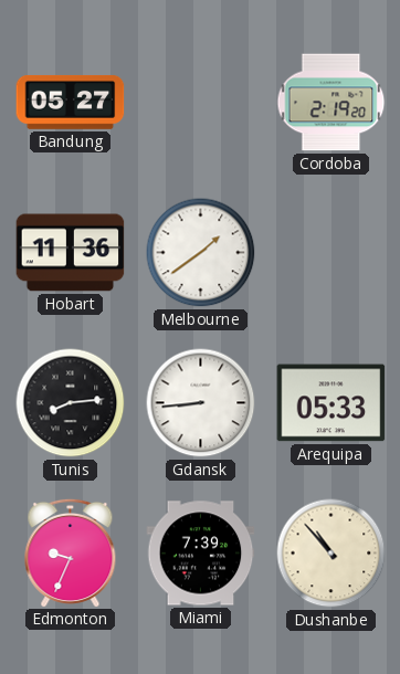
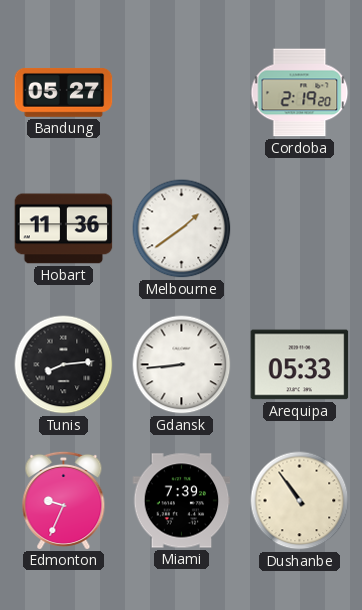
Dushanbe: 10:53 -> 10:54
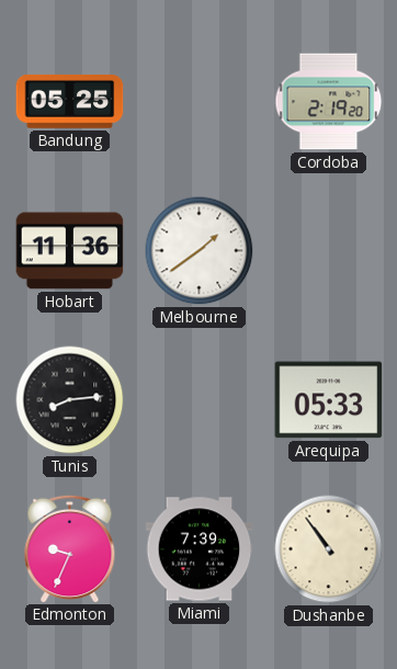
Bandung: 05:27 -> 05:25
Gdansk: 8:44 -> none
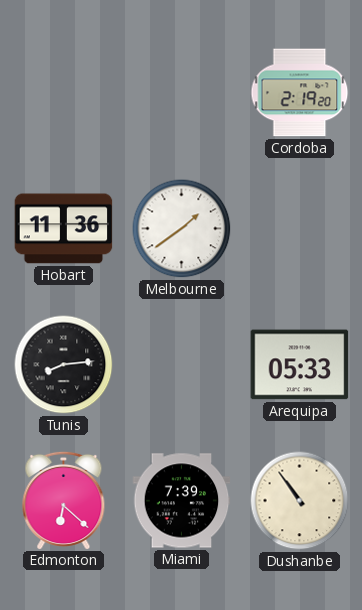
Bandung: 05:25 -> none
Edmonton: 9:34 -> 6:22
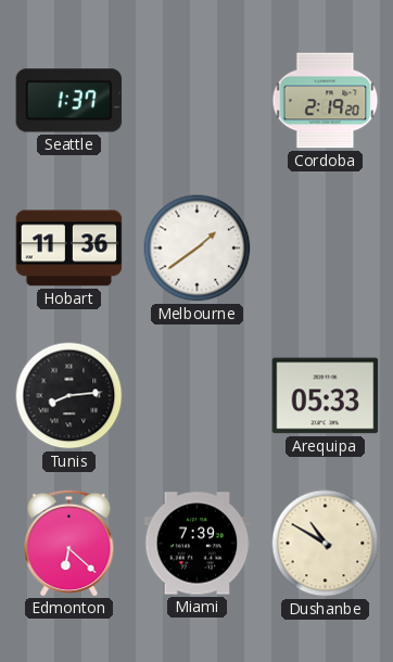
Seattle: none -> 1:37
Dushanbe: 10:54 -> 10:50
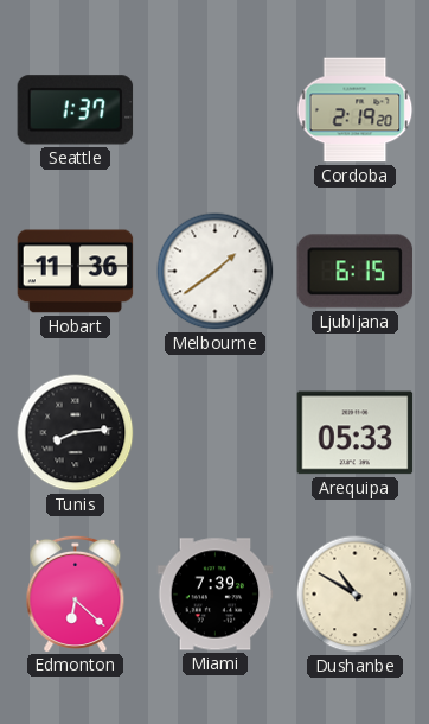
Ljubljana: none -> 6:15
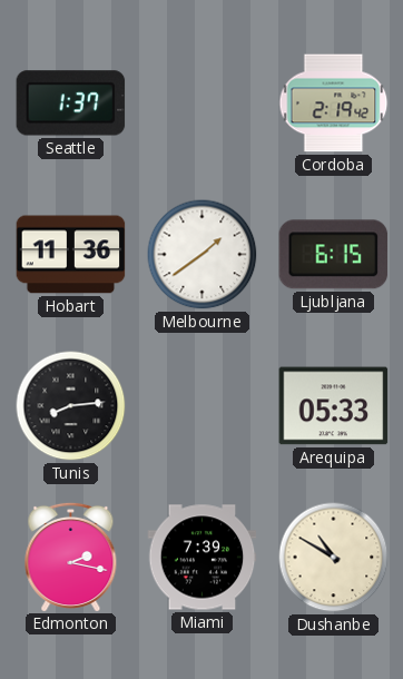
Cordoba: 2:19:20 -> 2:19:42
Edmonton: 6:22 -> 2:17
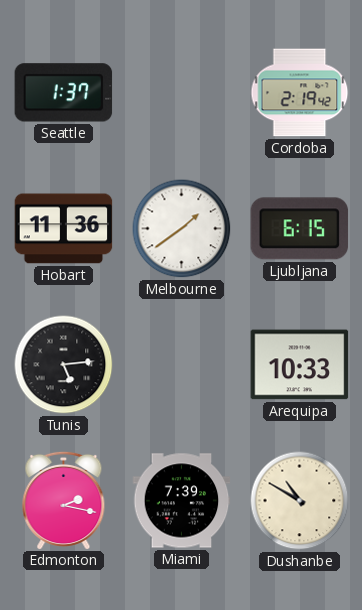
Tunis: 8:14 -> 5:14
Arequipa: 05:33 -> 10:33
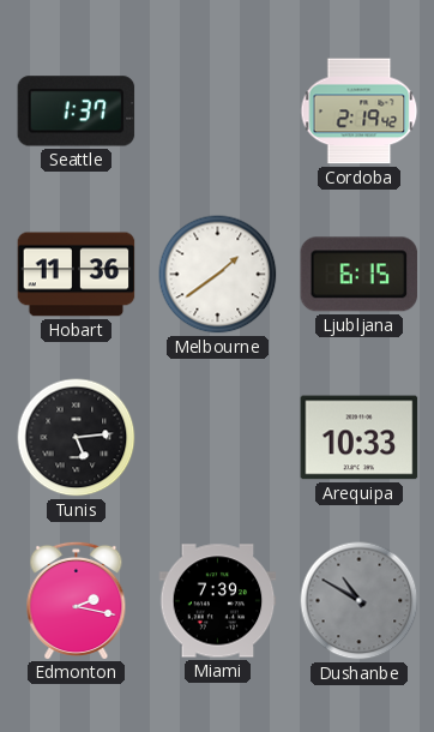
Dushanbe dial: cream -> grey
